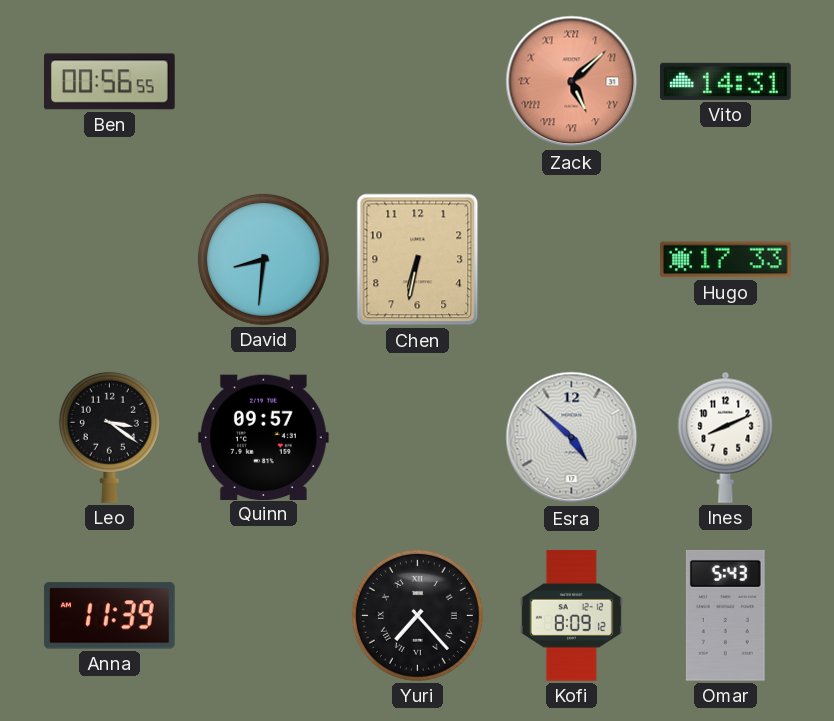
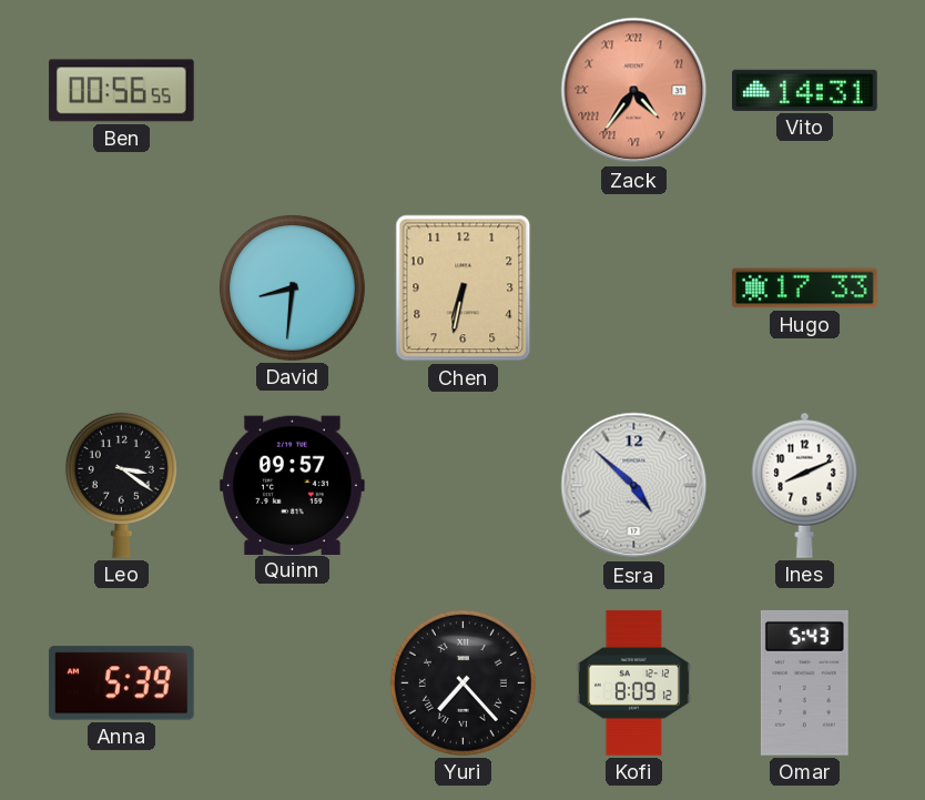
Zack: 5:08 -> 4:36
Anna: 11:39 -> 5:39
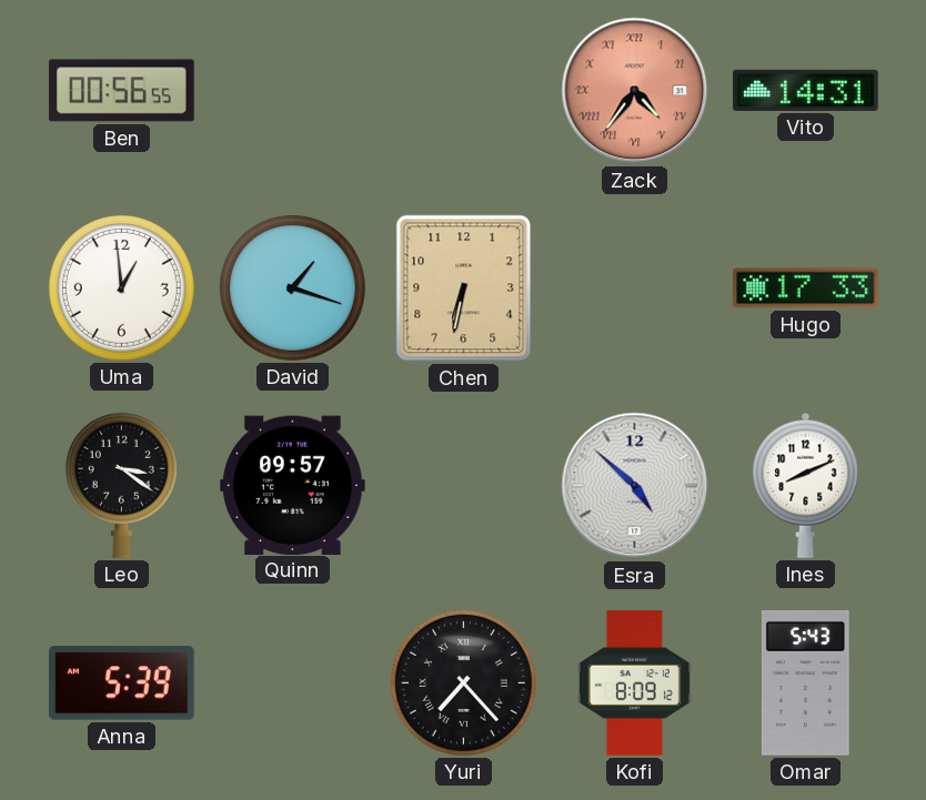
Uma: none -> 12:59
David: 8:31 -> 1:18
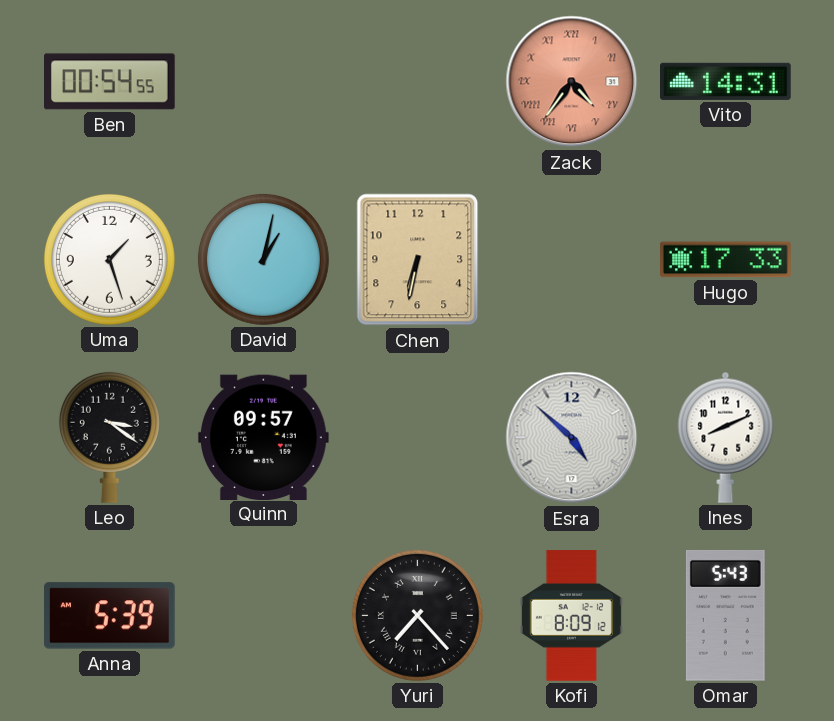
Ben: 00:56 -> 00:54
Uma: 12:59 -> 1:27
David: 1:18 -> 1:02
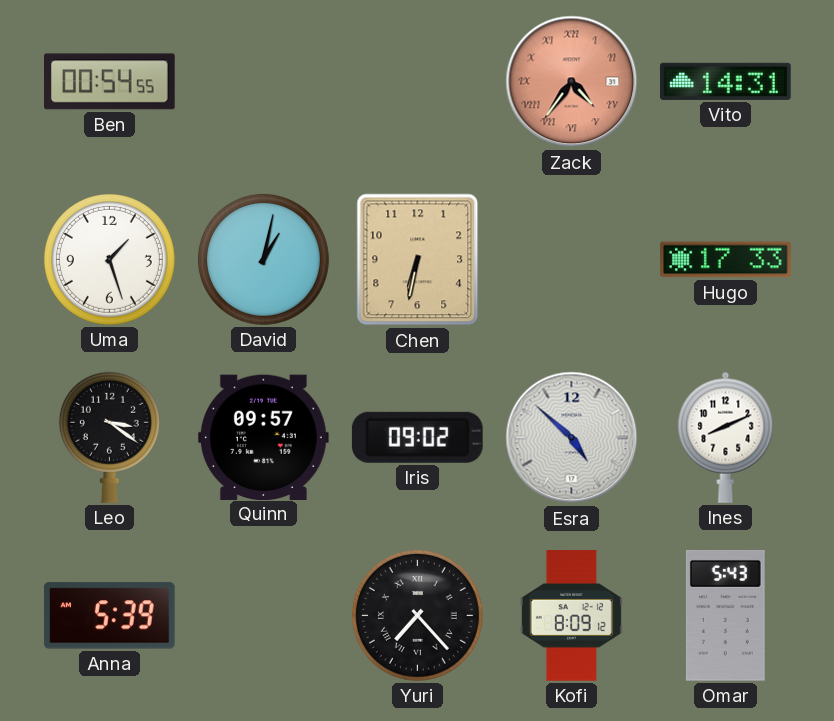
Iris: none -> 09:02
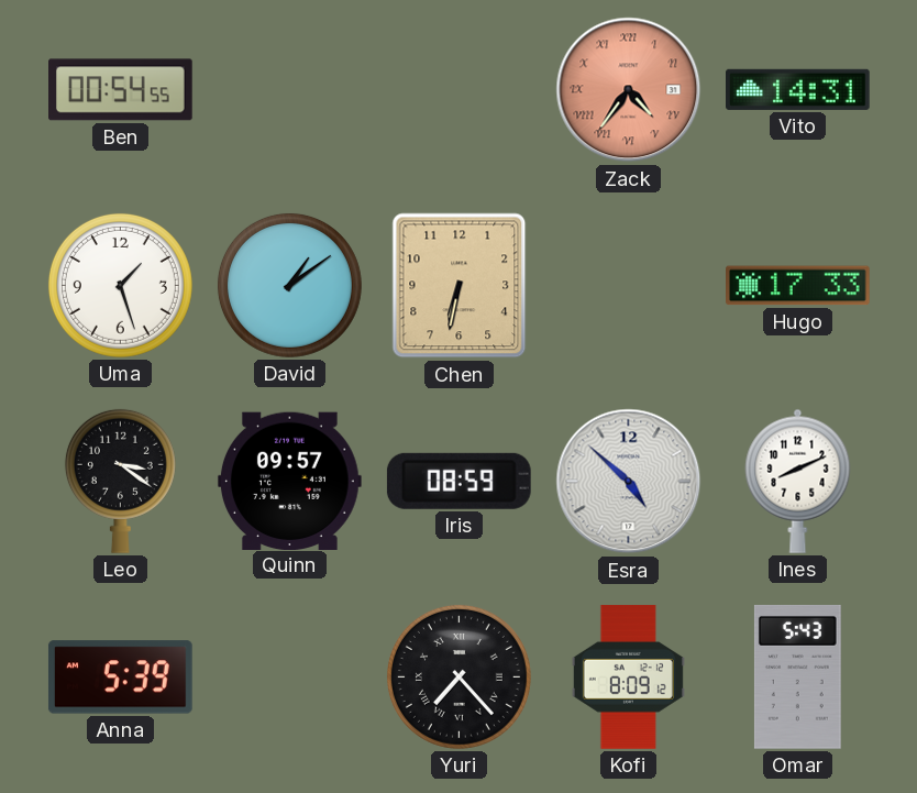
David: 1:02 -> 1:09
Iris: 09:02 -> 08:59
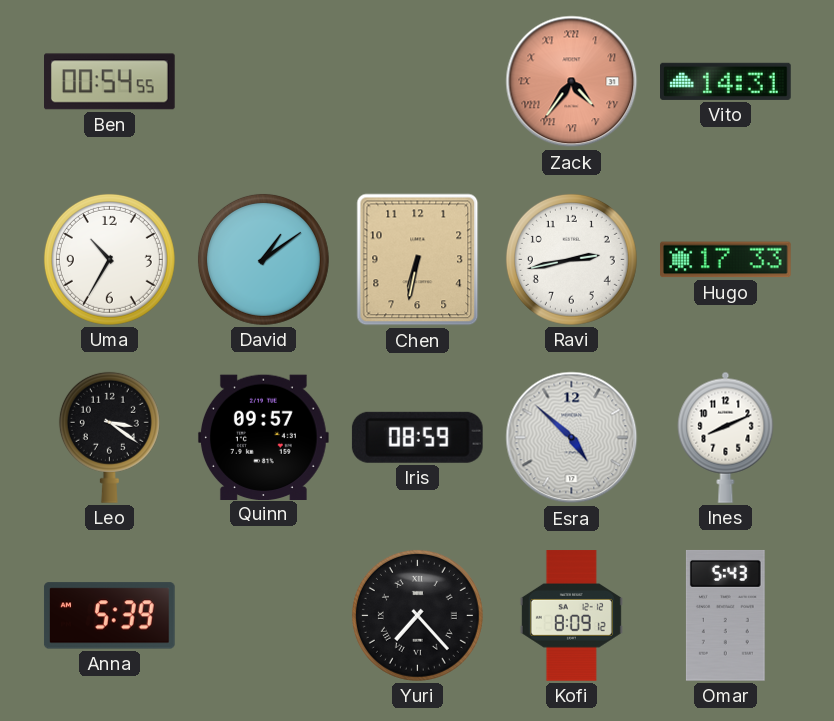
Uma: 1:27 -> 10:35
Ravi: none -> 2:43
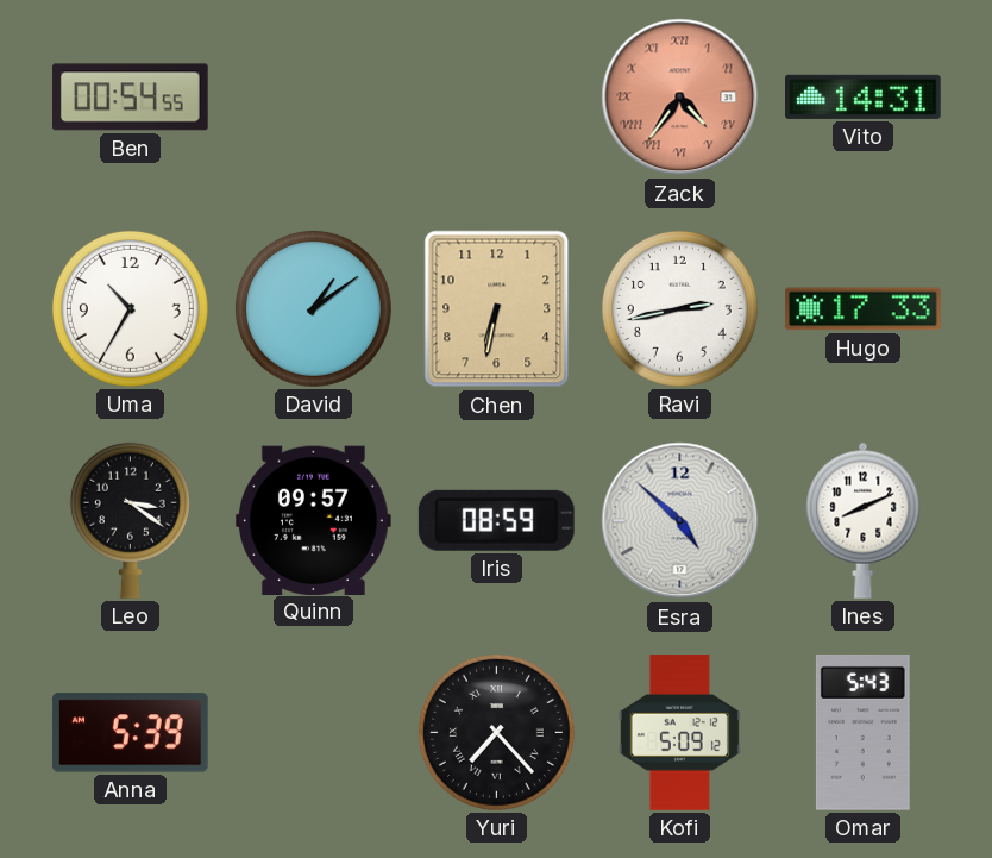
Kofi: 8:09 -> 5:09
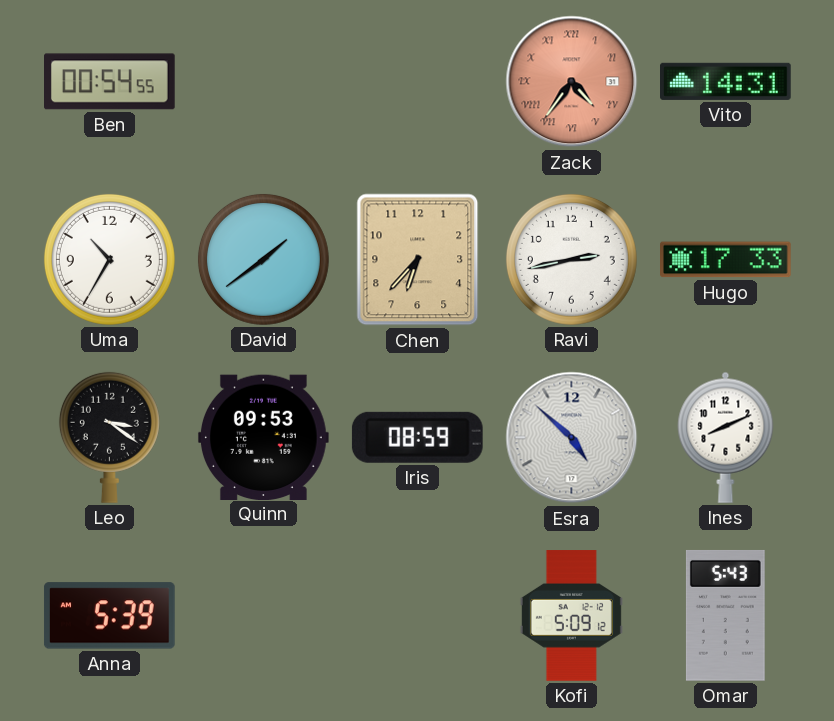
David: 1:09 -> 1:39
Chen: 6:32 -> 6:37
Quinn: 09:57 -> 09:53
Yuri: 7:23 -> none
